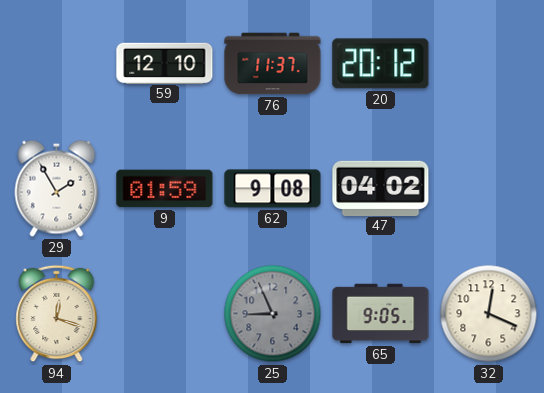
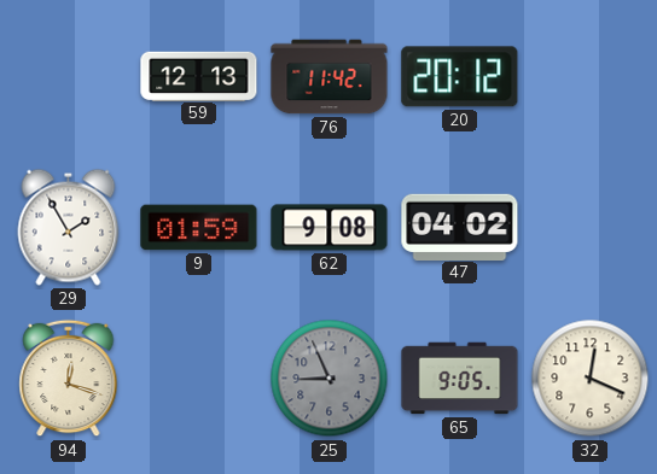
59: 12:10 -> 12:13
76: 11:37 -> 11:42
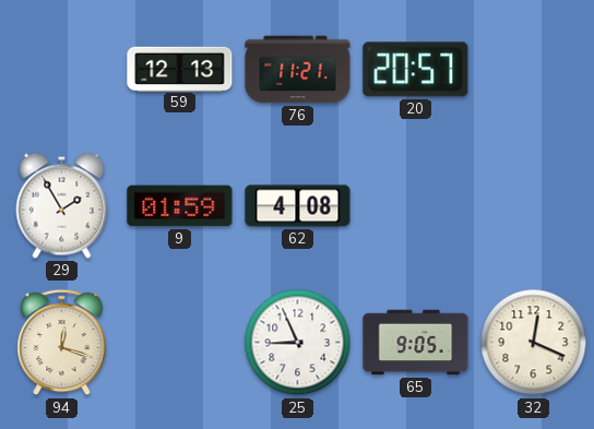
76: 11:42 -> 11:21
20: 20:12 -> 20:57
62: 9:08 -> 4:08
47: 04:02 -> none
25 dial: grey -> white
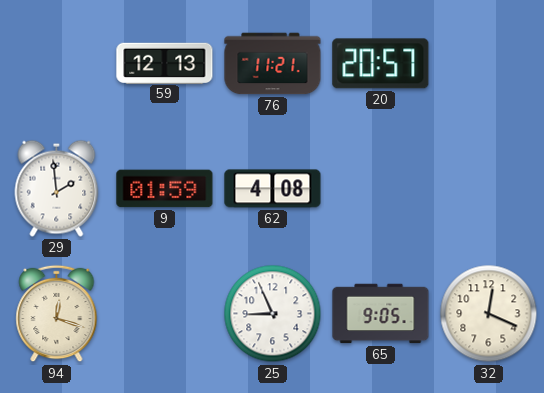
29: 1:55 -> 1:59
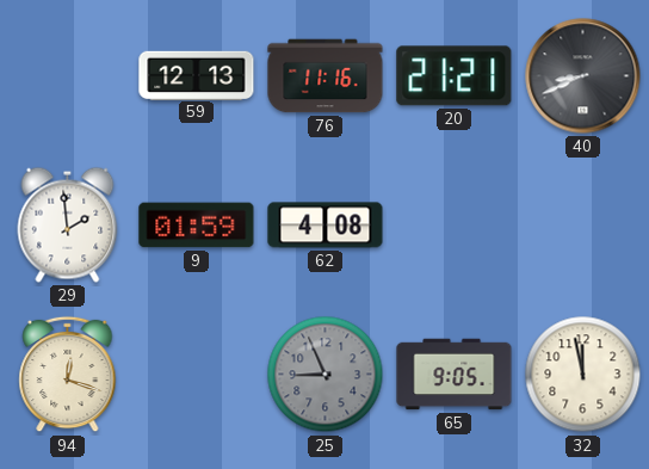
76: 11:21 -> 11:16
20: 20:57 -> 21:21
40: none -> 8:41
25 dial: white -> grey
32: 12:19 -> 11:58
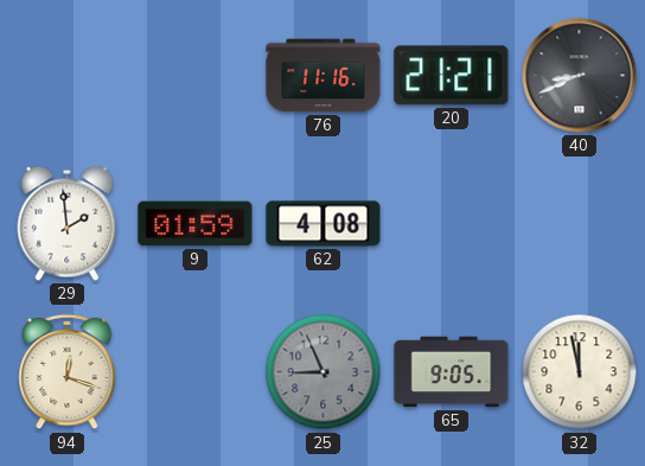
59: 12:13 -> none
